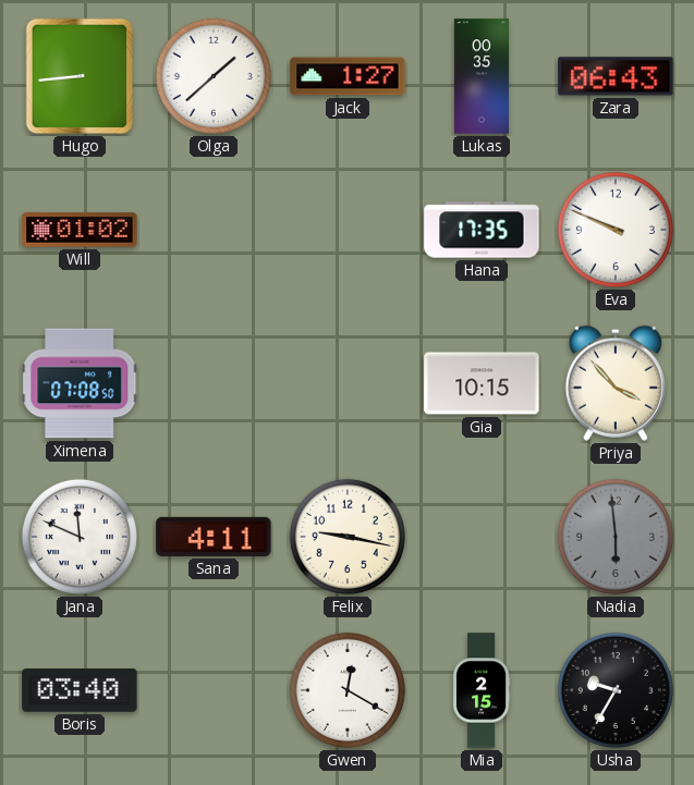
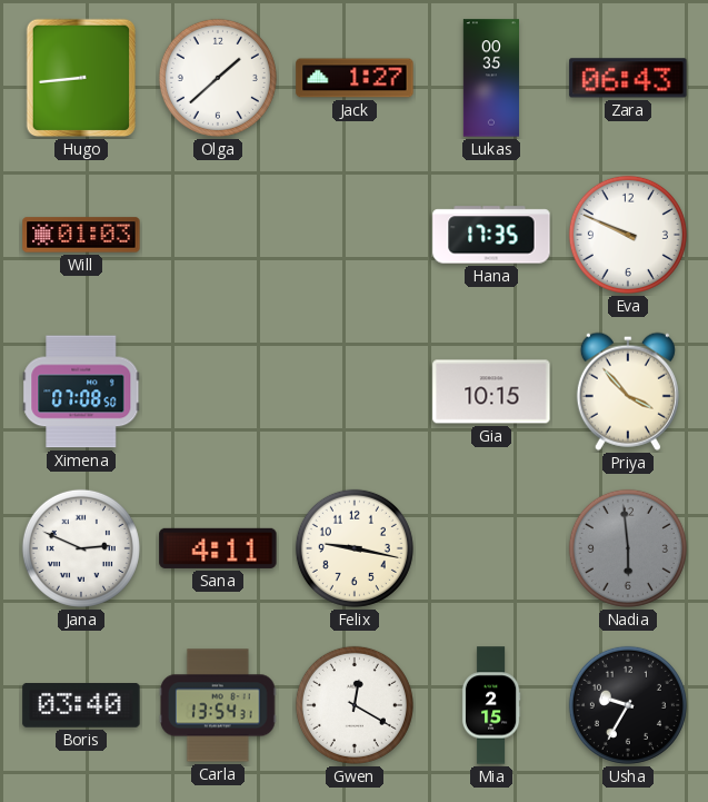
Will: 01:02 -> 01:03
Jana: 11:49 -> 2:49
Carla: none -> 13:54
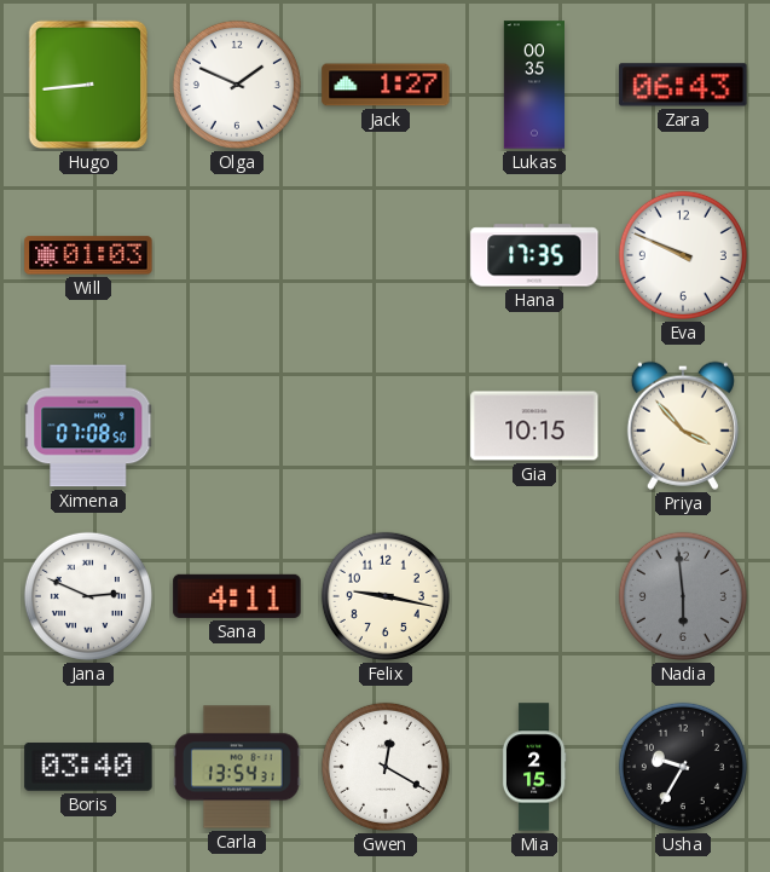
Olga: 1:38 -> 1:49
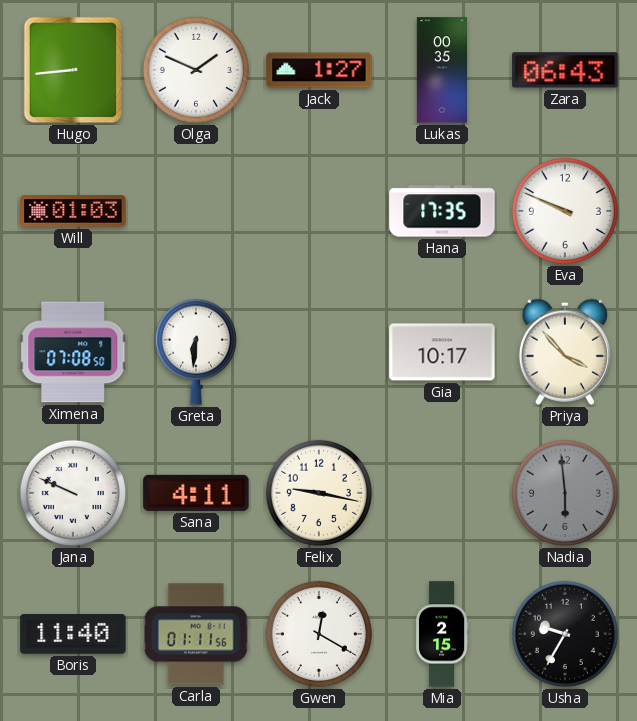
Greta: none -> 6:31
Gia: 10:15 -> 10:17
Jana: 2:49 -> 9:49
Boris: 03:40 -> 11:40
Carla: 13:54 -> 01:11
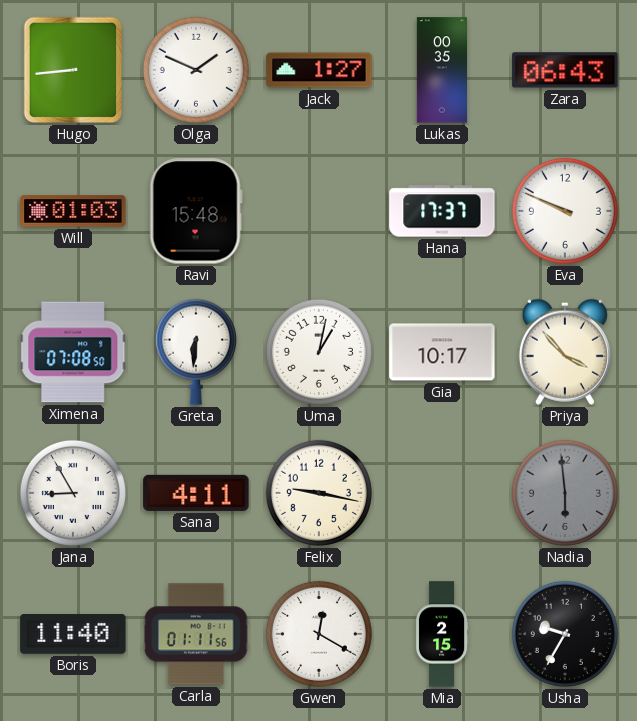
Ravi: none -> 15:48
Hana: 17:35 -> 17:37
Uma: none -> 1:02
Jana: 9:49 -> 8:55
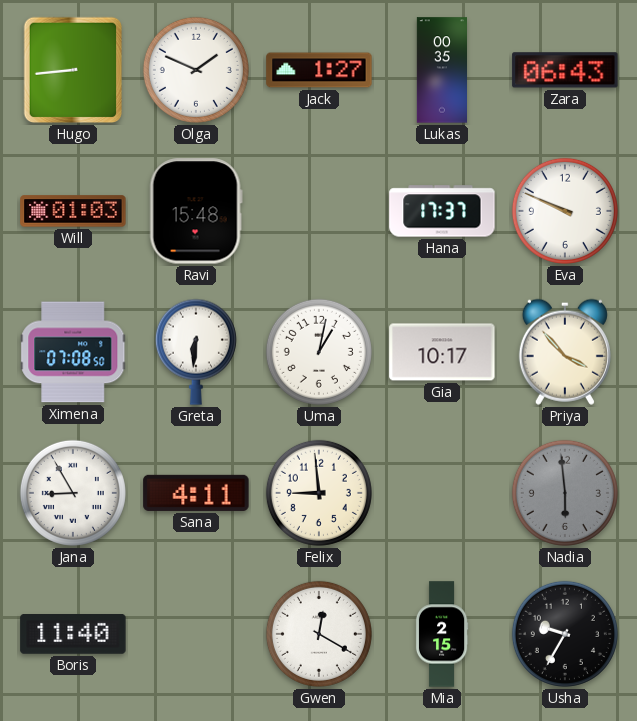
Felix: 9:17 -> 8:59
Carla: 01:11 -> none
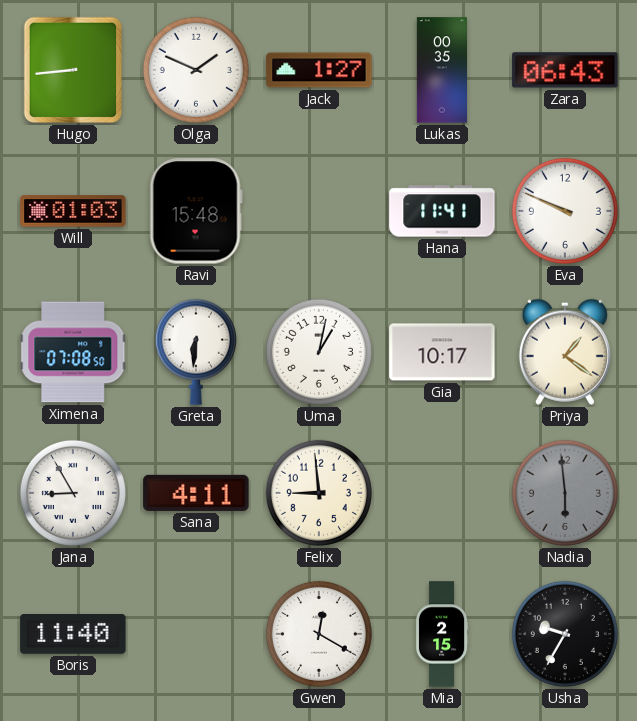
Hana: 17:37 -> 11:41
Priya: 3:53 -> 1:21
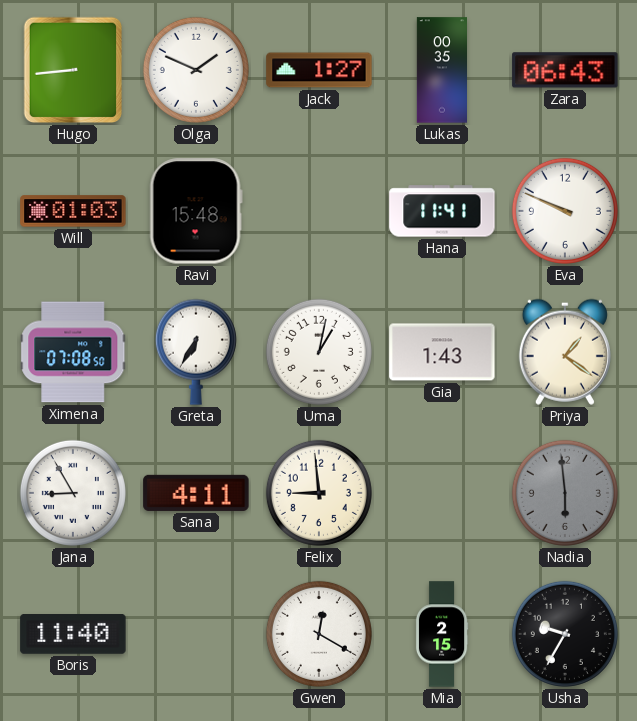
Greta: 6:31 -> 6:35
Gia: 10:17 -> 1:43
